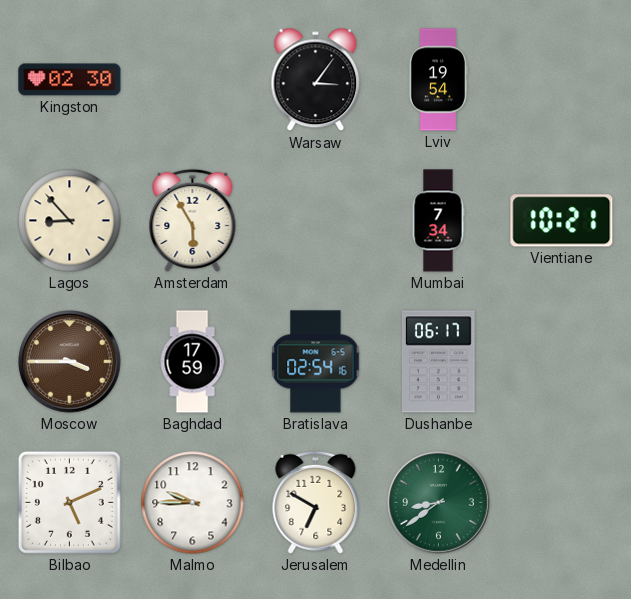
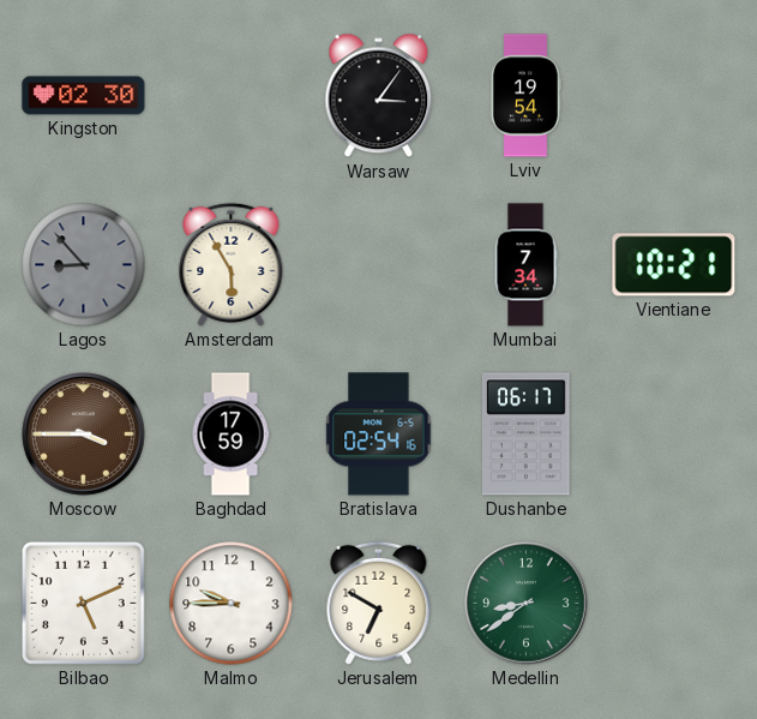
Lagos dial: cream -> grey
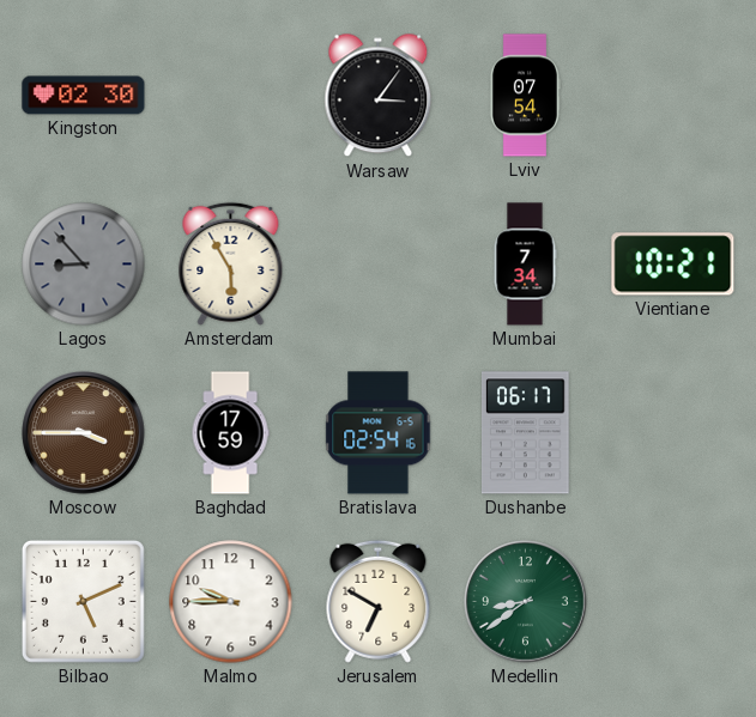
Lviv: 19:54 -> 07:54
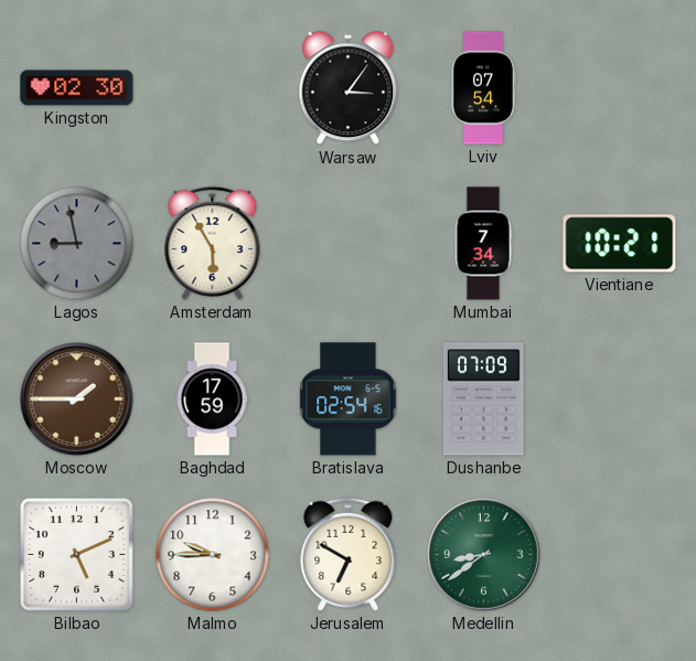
Lagos: 8:53 -> 8:58
Moscow: 3:45 -> 1:45
Dushanbe: 06:17 -> 07:09
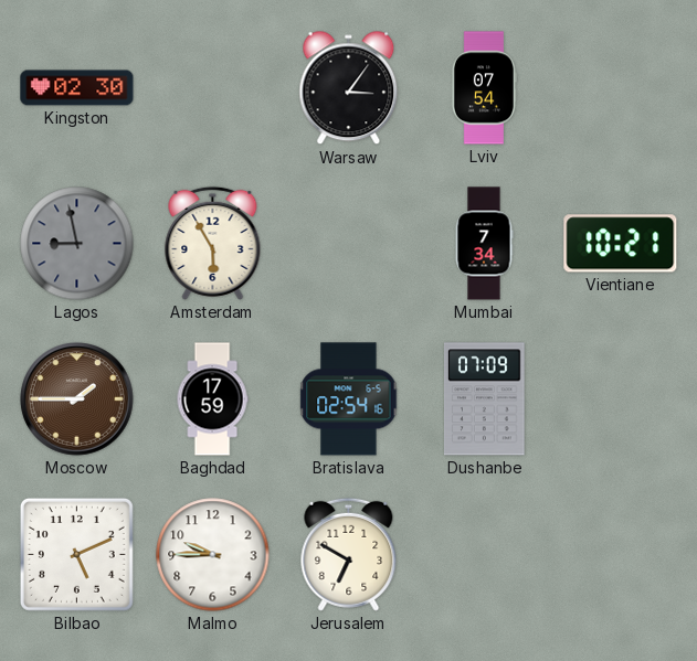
Medellin: 8:39 -> none
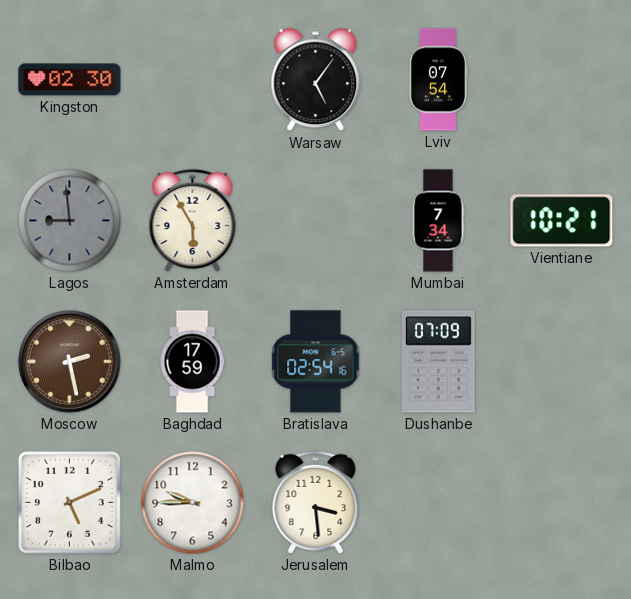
Warsaw: 3:06 -> 5:06
Lagos: 8:58 -> 8:59
Moscow: 1:45 -> 2:28
Jerusalem: 6:50 -> 3:29
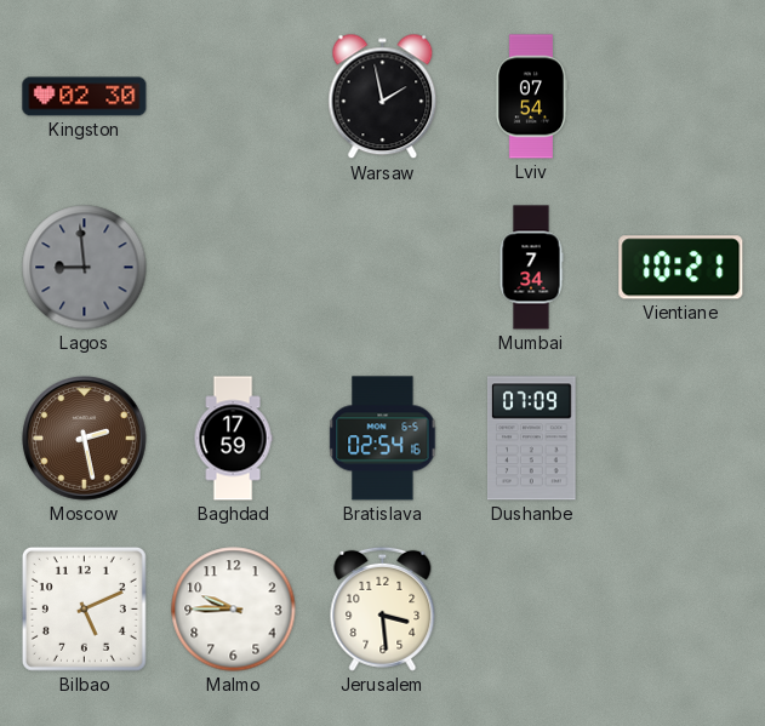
Warsaw: 5:06 -> 1:58
Amsterdam: 5:55 -> none
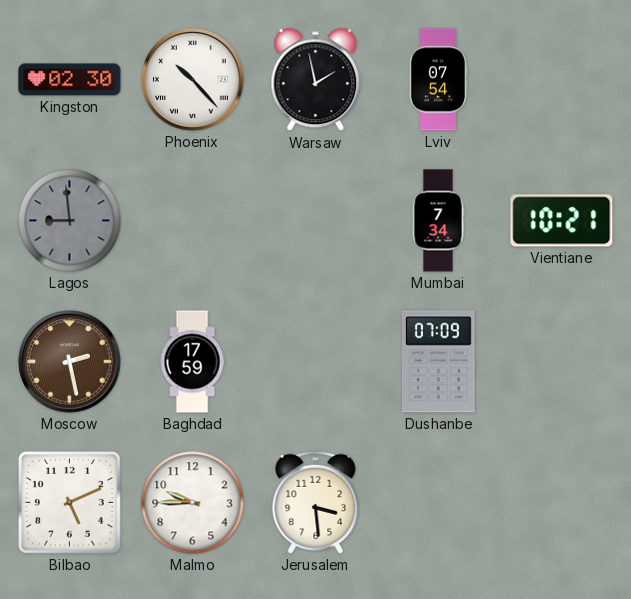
Phoenix: none -> 10:23
Bratislava: 02:54 -> none
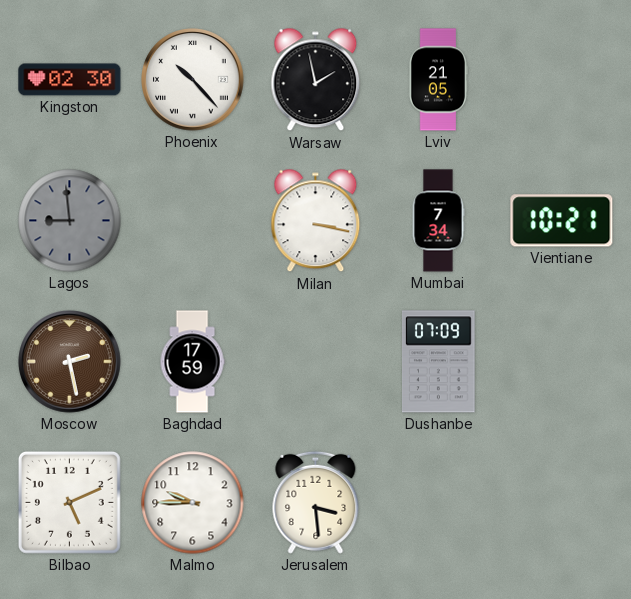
Lviv: 07:54 -> 21:05
Milan: none -> 3:17
